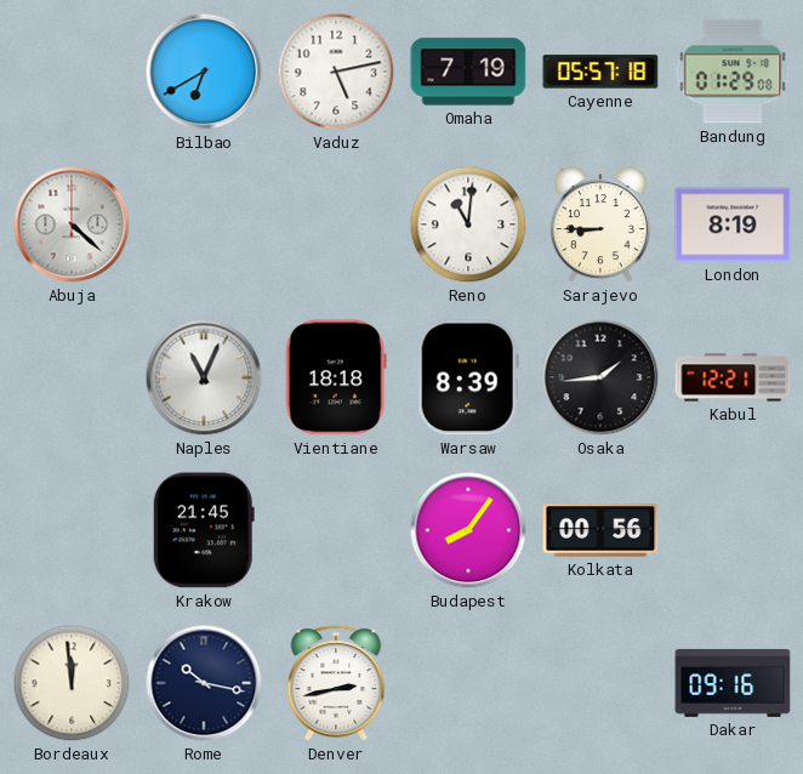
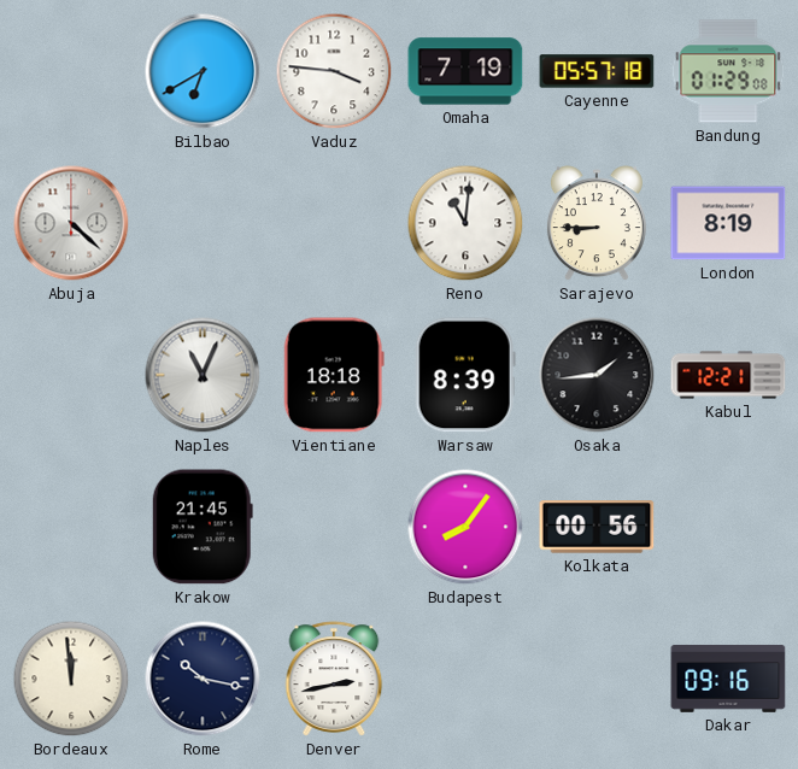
Vaduz: 5:13 -> 3:46
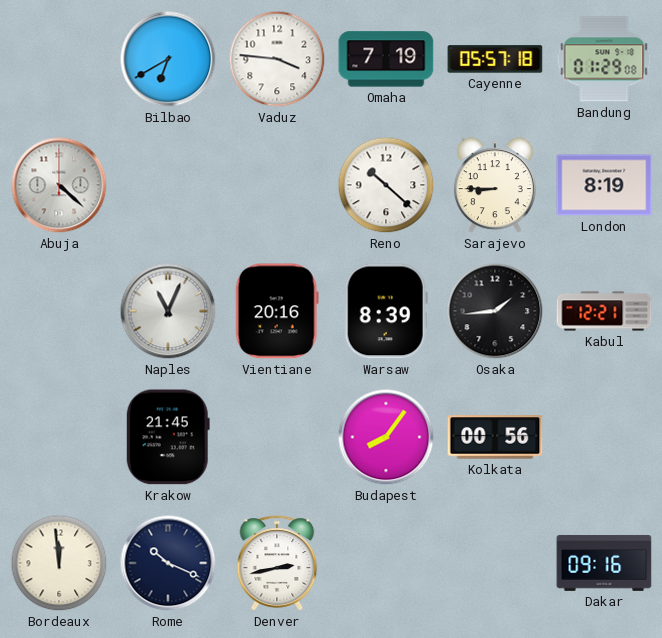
Reno: 11:01 -> 10:22
Vientiane: 18:18 -> 20:16
Rome: 10:17 -> 10:19
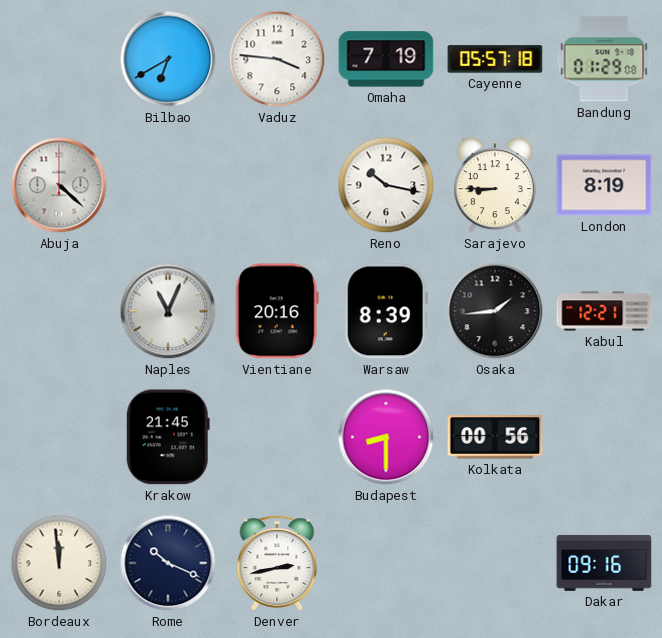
Reno: 10:22 -> 10:17
Budapest: 8:06 -> 8:30
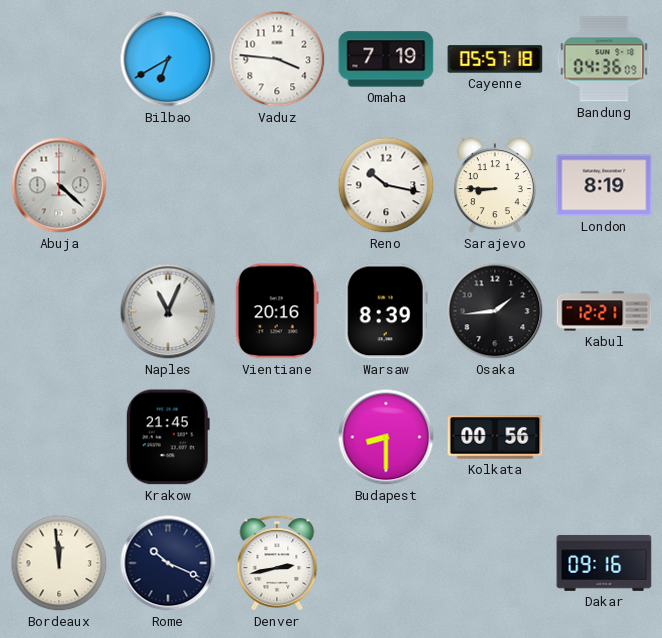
Bandung: 01:29 -> 04:36
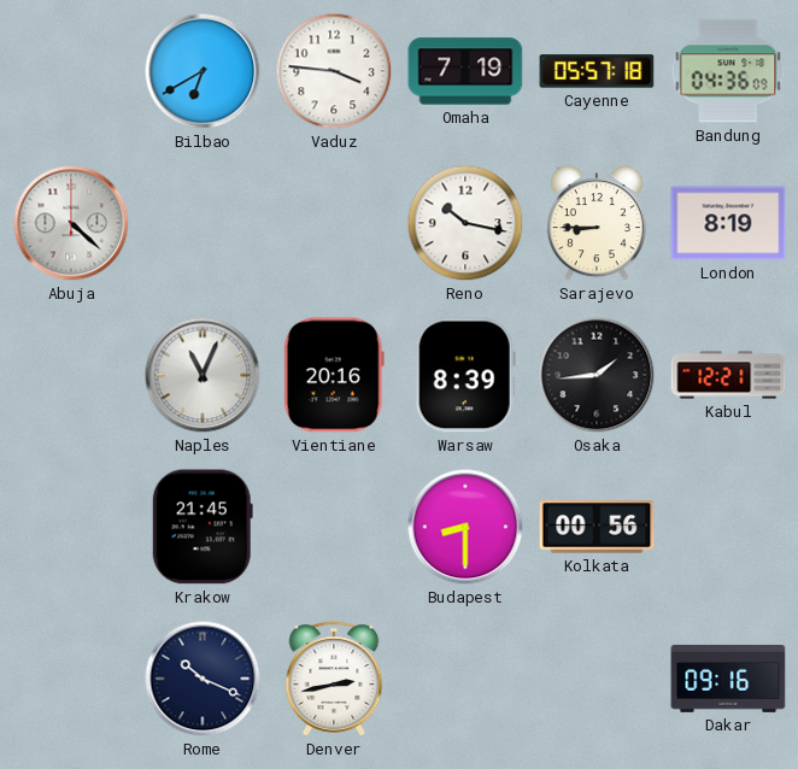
Bordeaux: 11:59 -> none
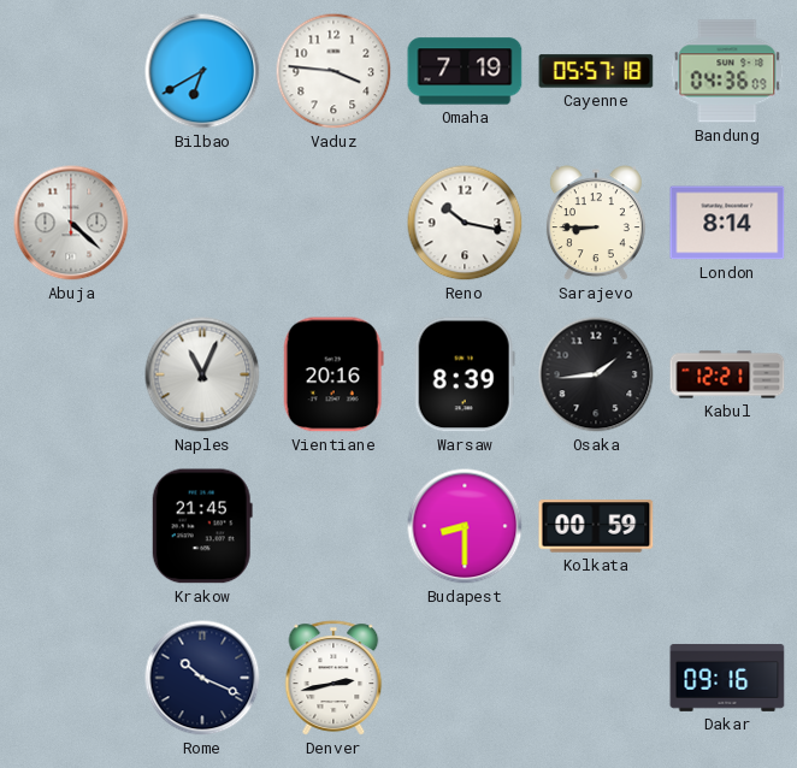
London: 8:19 -> 8:14
Kolkata: 00:56 -> 00:59
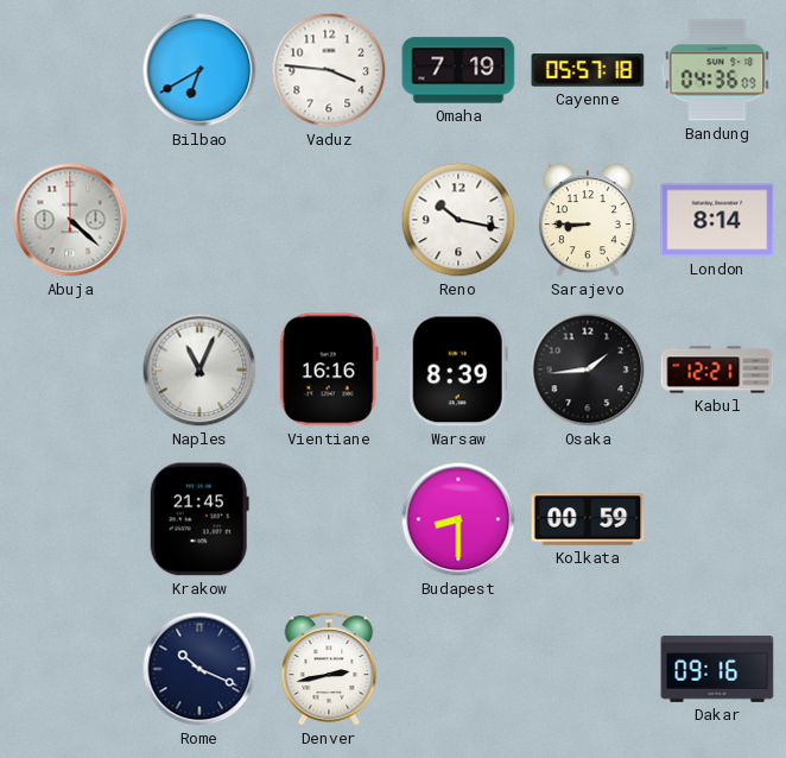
Vientiane: 20:16 -> 16:16
